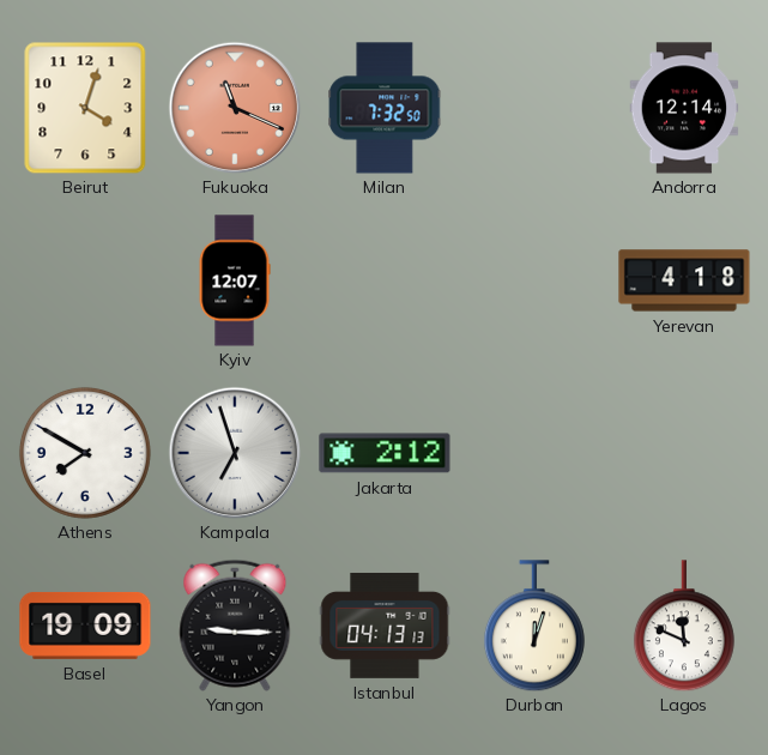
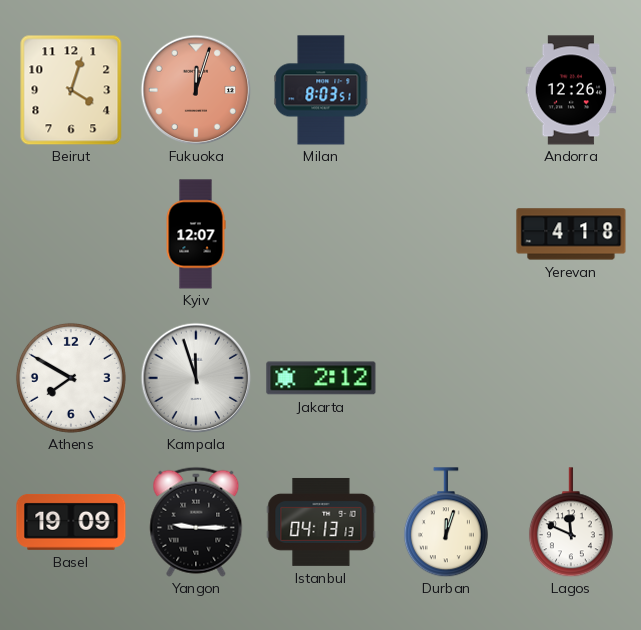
Fukuoka: 11:19 -> 12:03
Milan: 7:32 -> 8:03
Andorra: 12:14 -> 12:26
Kampala: 6:57 -> 11:57
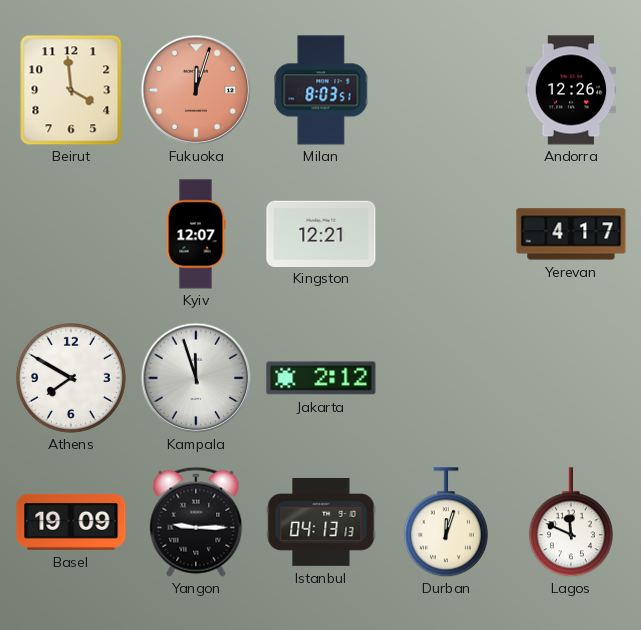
Beirut: 4:03 -> 3:59
Kingston: none -> 12:21
Yerevan: 4:18 -> 4:17
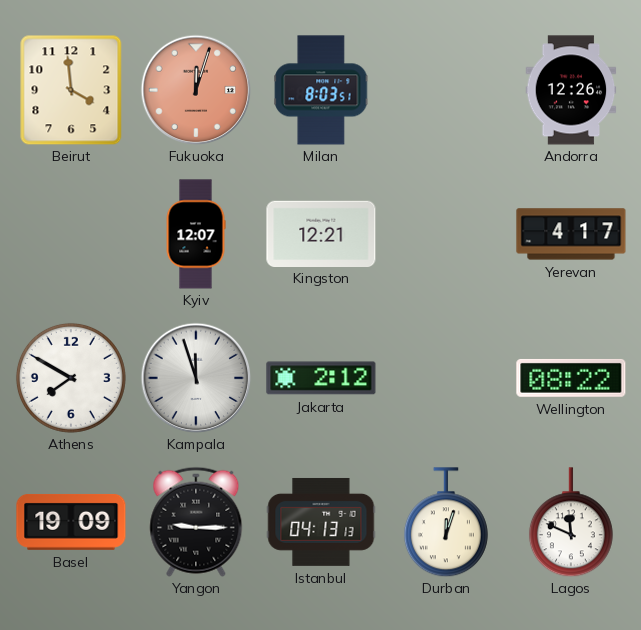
Wellington: none -> 08:22
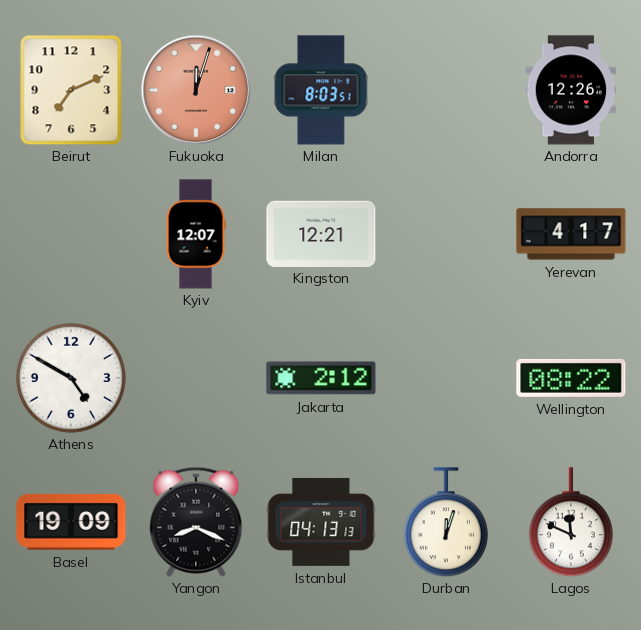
Beirut: 3:59 -> 7:11
Athens: 7:50 -> 4:50
Kampala: 11:57 -> none
Yangon: 9:15 -> 8:19
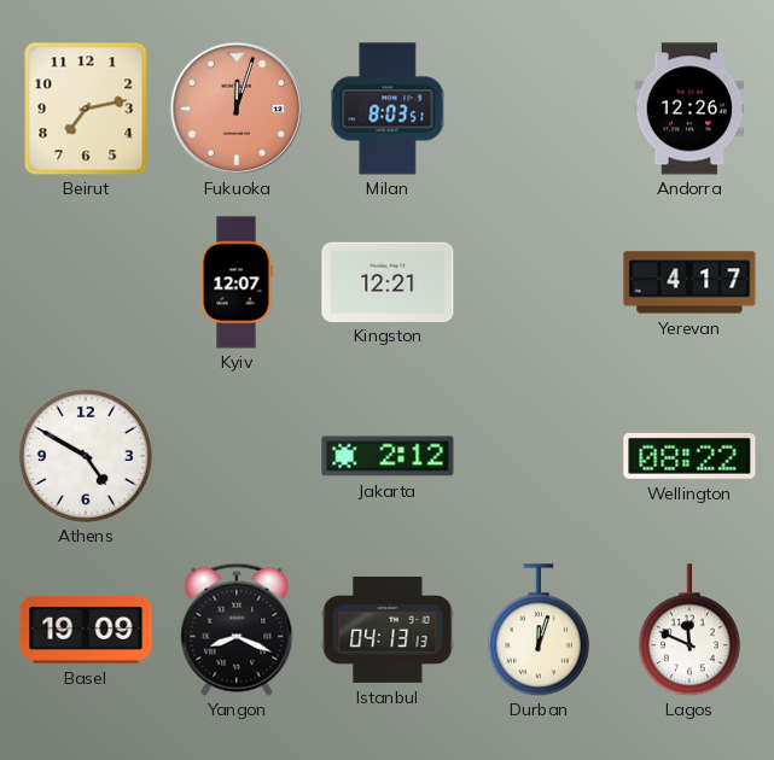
Beirut: 7:11 -> 7:13
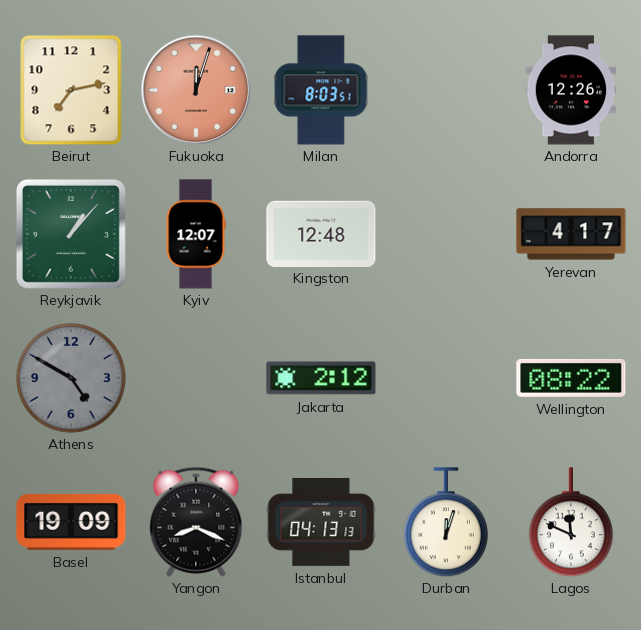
Reykjavik: none -> 1:07
Kingston: 12:21 -> 12:48
Athens dial: white -> grey
